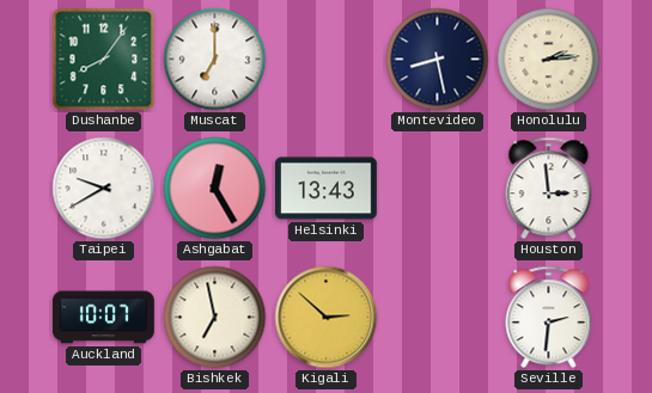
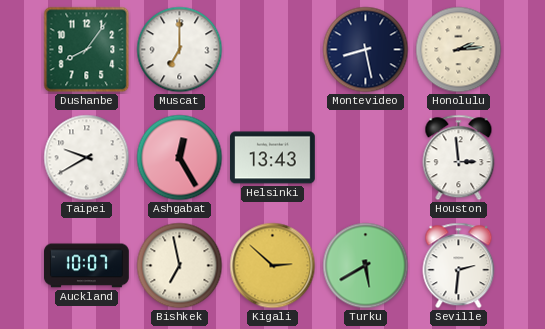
Turku: none -> 5:40
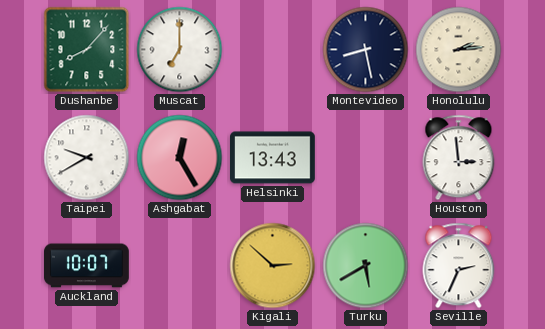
Dushanbe: 8:06 -> 8:07
Bishkek: 6:58 -> none
Seville: 2:31 -> 2:34
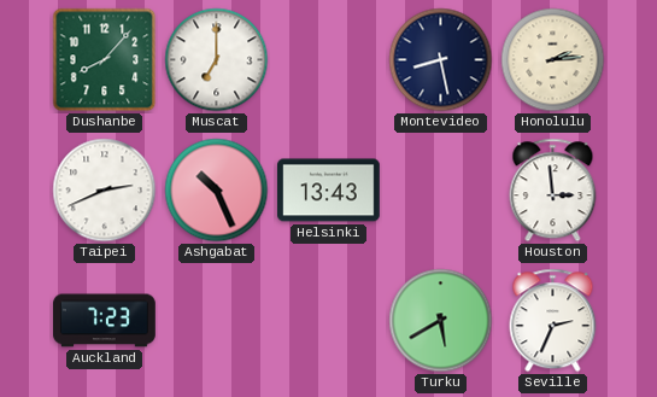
Taipei: 9:40 -> 2:41
Ashgabat: 12:25 -> 10:26
Auckland: 10:07 -> 7:23
Kigali: 2:52 -> none
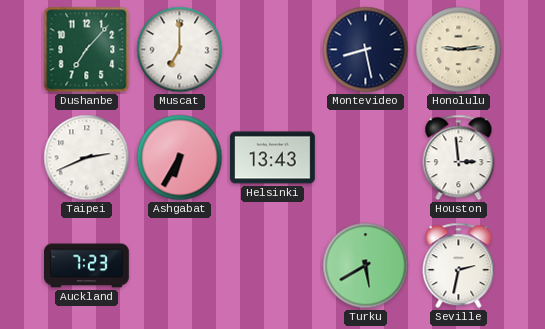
Dushanbe: 8:07 -> 7:07
Honolulu: 2:14 -> 9:14
Ashgabat: 10:26 -> 6:35
Seville: 2:34 -> 2:32
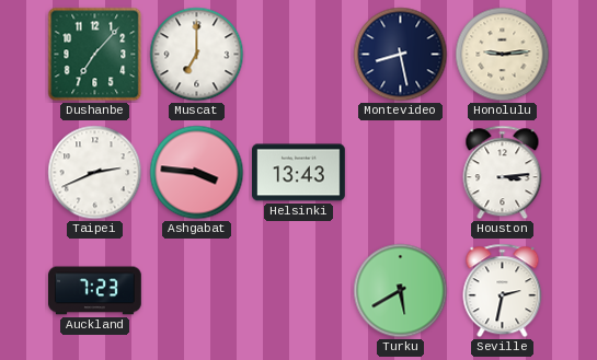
Ashgabat: 6:35 -> 3:46
Houston: 2:59 -> 3:14
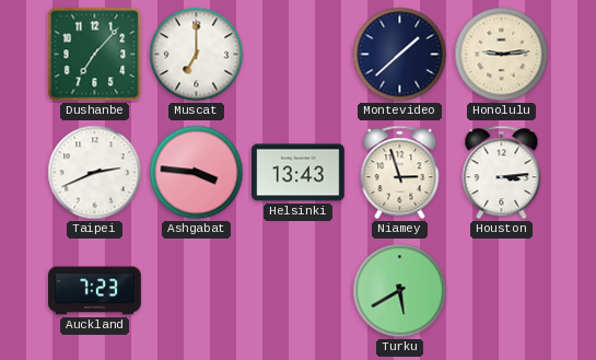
Montevideo: 8:28 -> 1:38
Niamey: none -> 2:57
Seville: 2:32 -> none
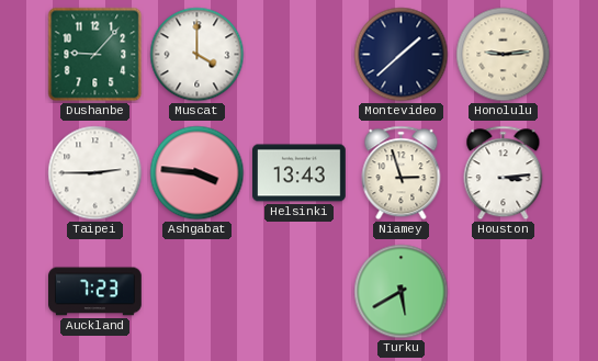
Dushanbe: 7:07 -> 9:07
Muscat: 7:00 -> 4:00
Taipei: 2:41 -> 2:45
